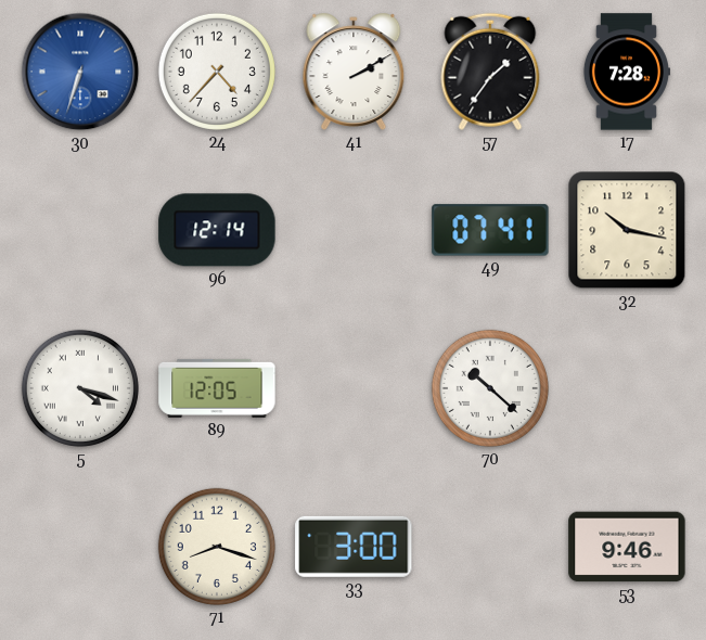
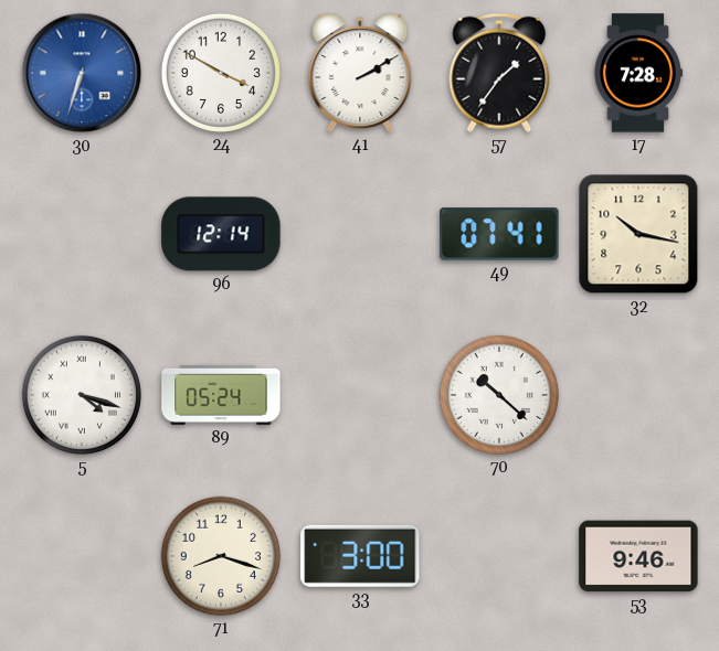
24: 4:37 -> 3:50
89: 12:05 -> 05:24
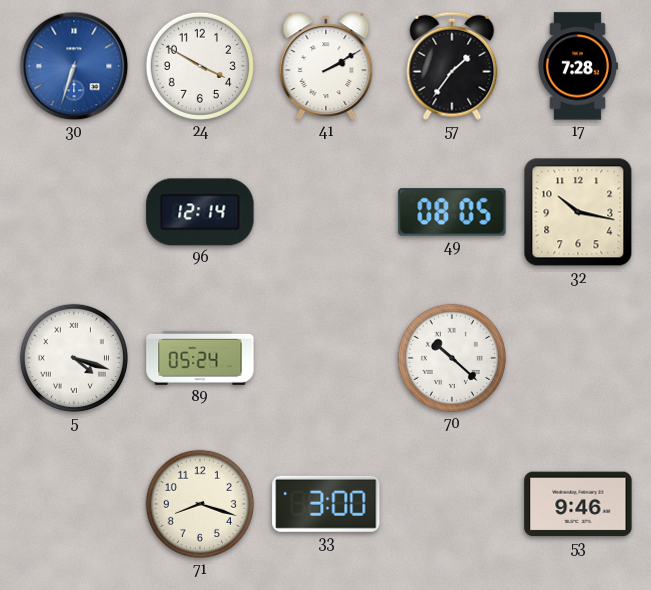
49: 07:41 -> 08:05
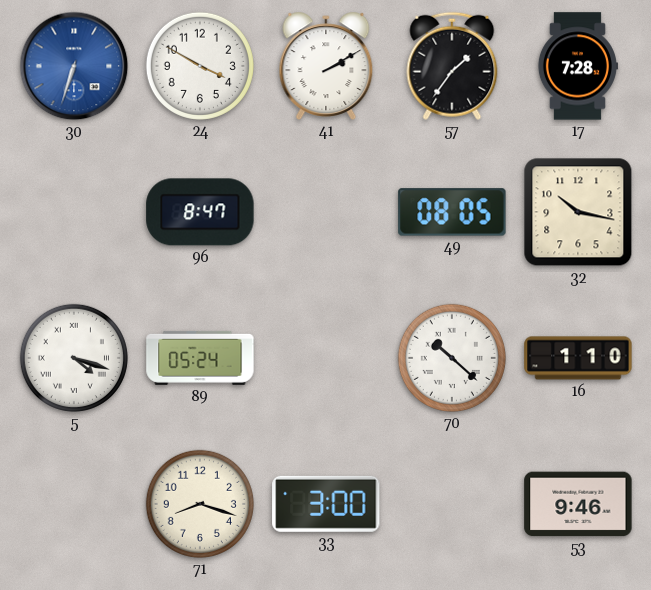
96: 12:14 -> 8:47
16: none -> 1:10
